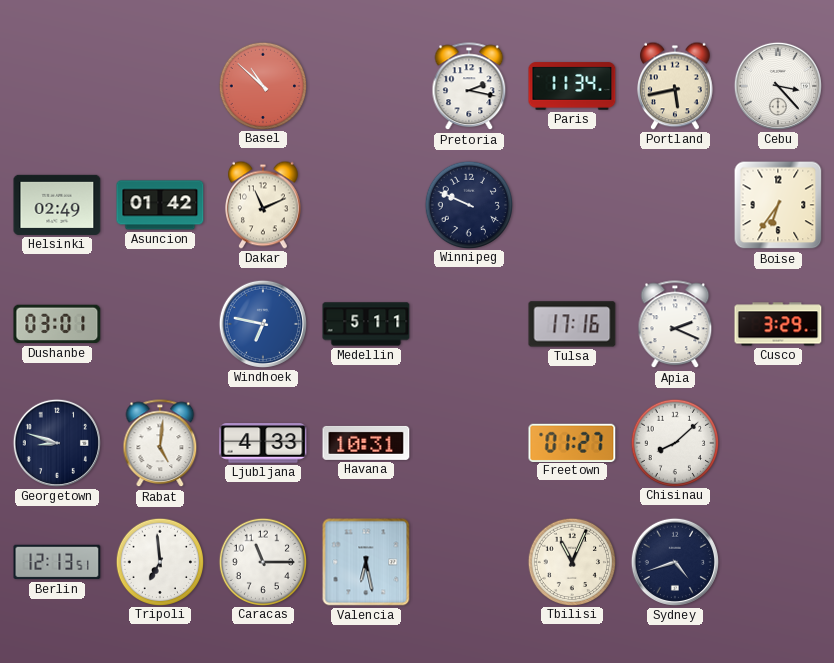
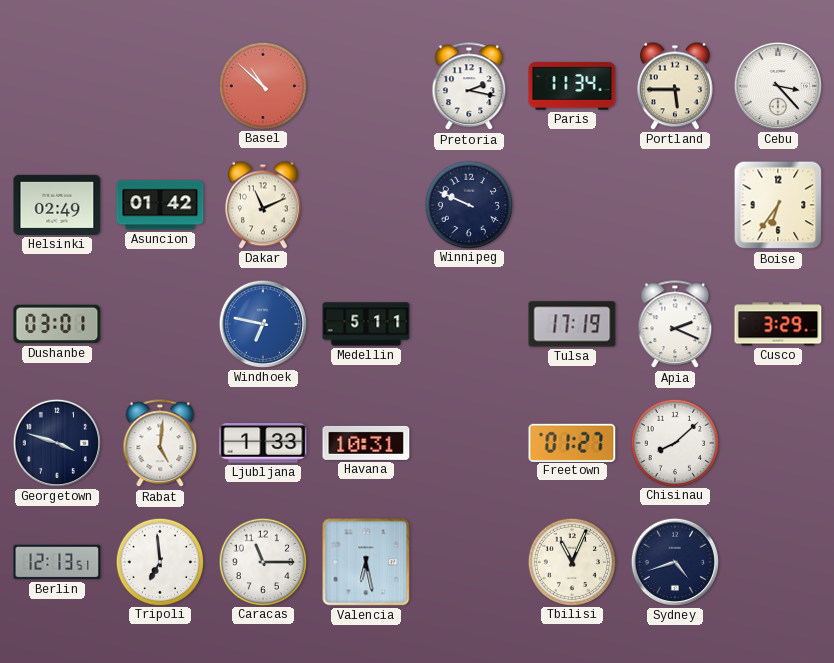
Portland: 5:43 -> 5:45
Tulsa: 17:16 -> 17:19
Georgetown: 8:48 -> 3:48
Ljubljana: 4:33 -> 1:33
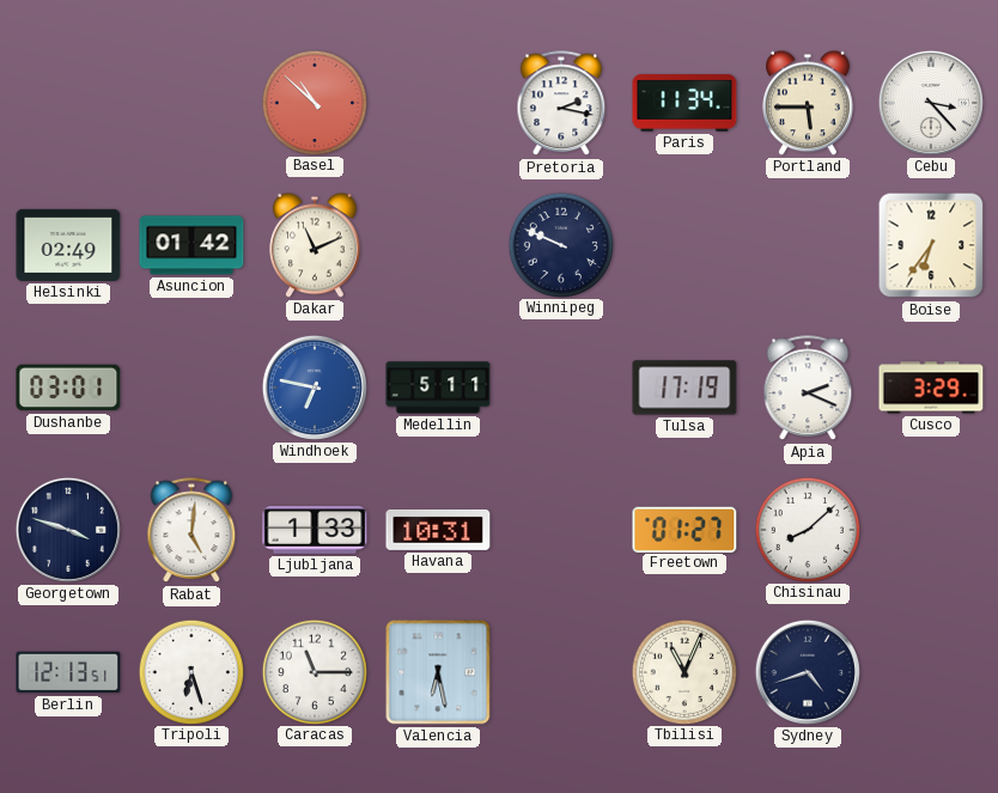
Tripoli: 6:59 -> 6:27
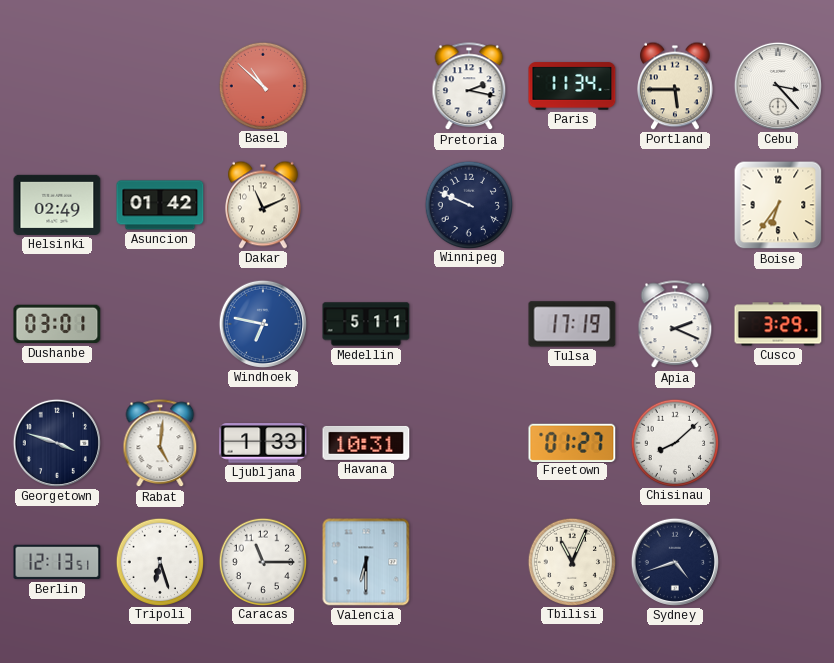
Valencia: 6:28 -> 6:30
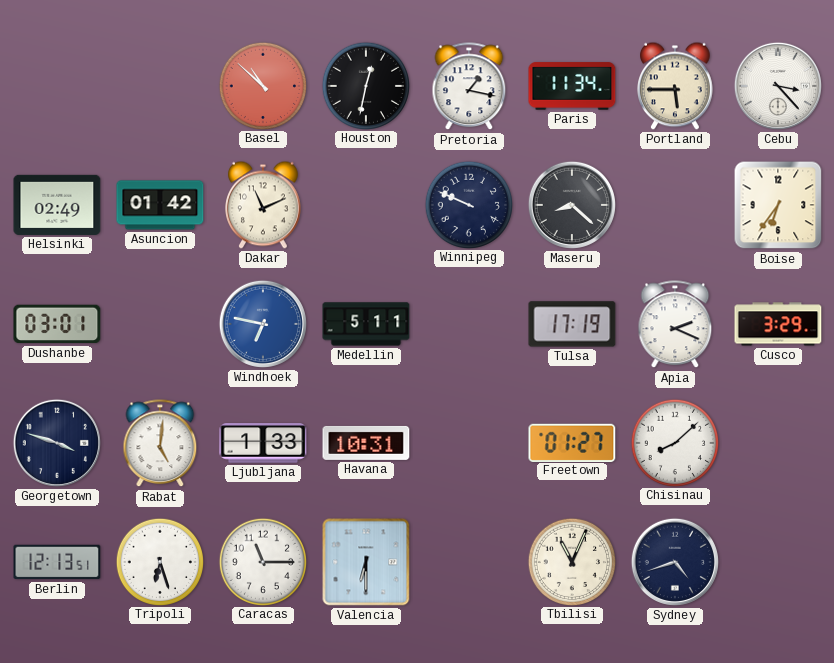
Houston: none -> 12:32
Pretoria: 2:17 -> 1:17
Maseru: none -> 8:22
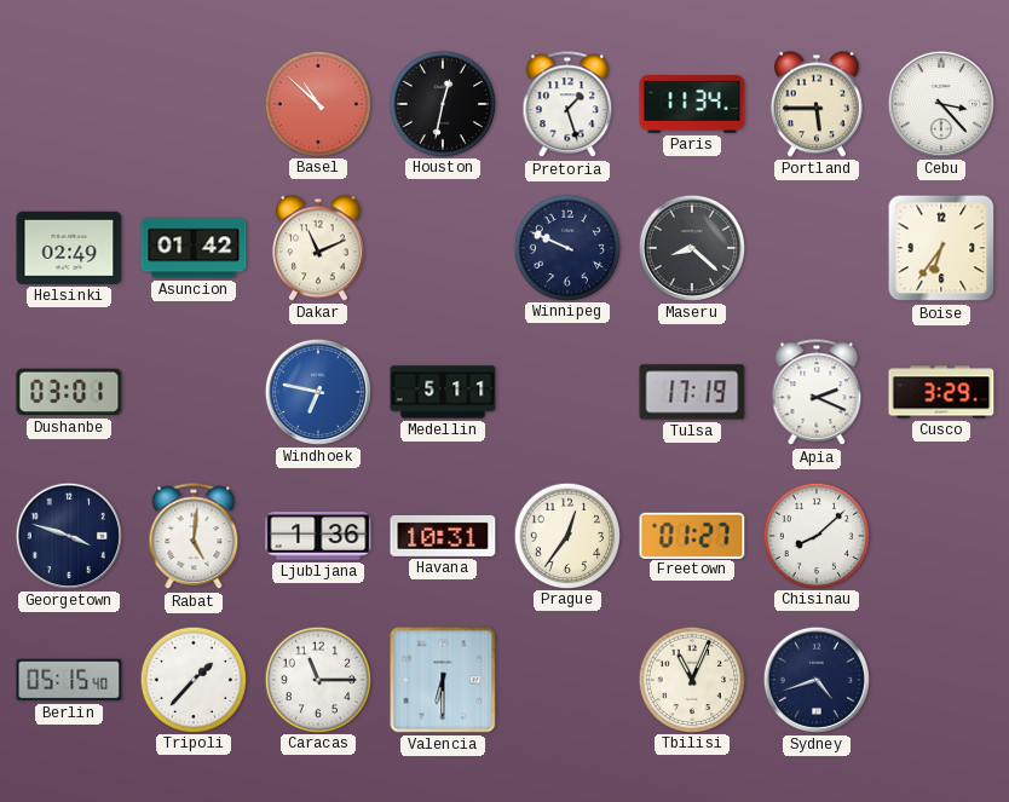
Pretoria: 1:17 -> 1:27
Ljubljana: 1:33 -> 1:36
Prague: none -> 12:36
Berlin: 12:13 -> 05:15
Tripoli: 6:27 -> 1:37
